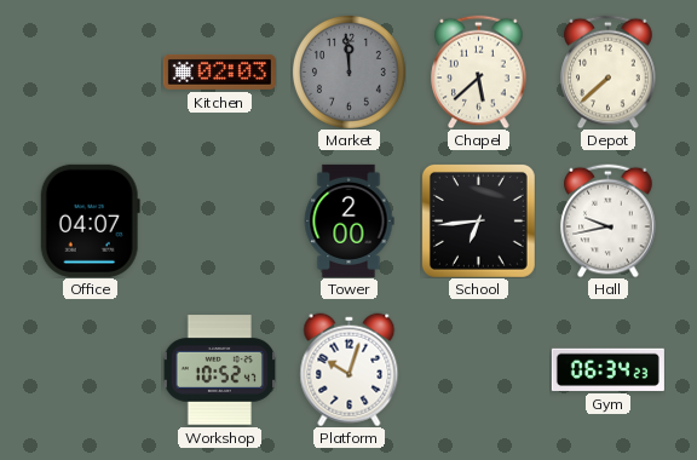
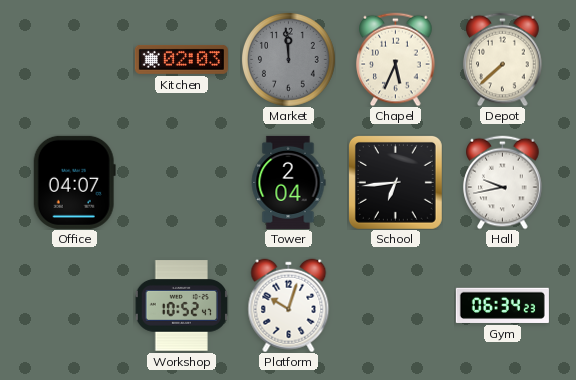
Chapel: 5:38 -> 5:34
Tower: 2:00 -> 2:04
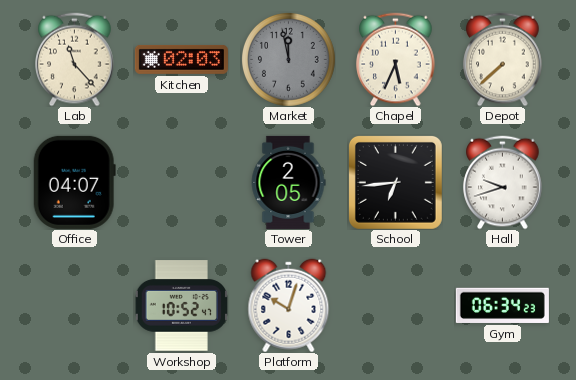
Lab: none -> 11:23
Market: 11:59 -> 11:58
Tower: 2:04 -> 2:05
Hall: 9:43 -> 9:42
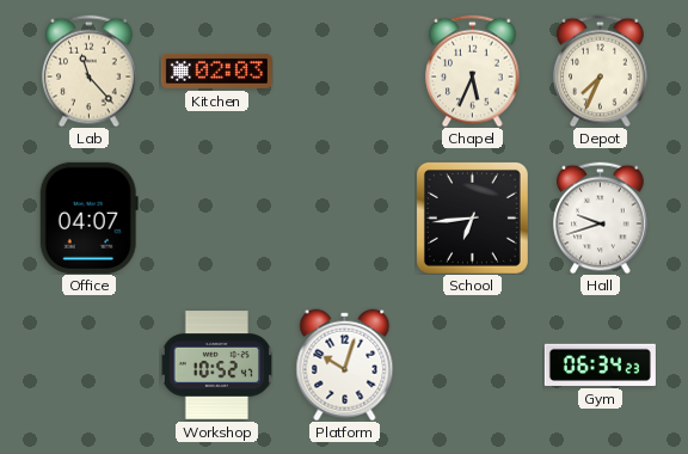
Market: 11:58 -> none
Depot: 7:38 -> 7:34
Tower: 2:05 -> none
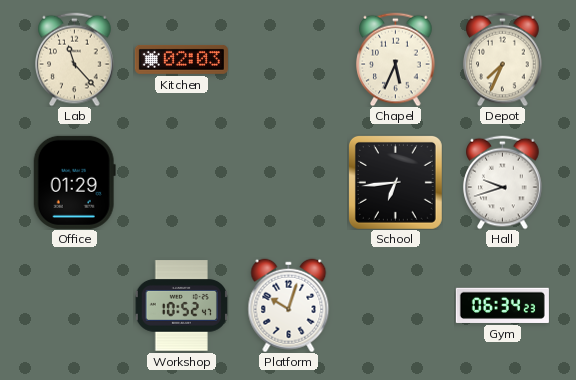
Office: 04:07 -> 01:29
